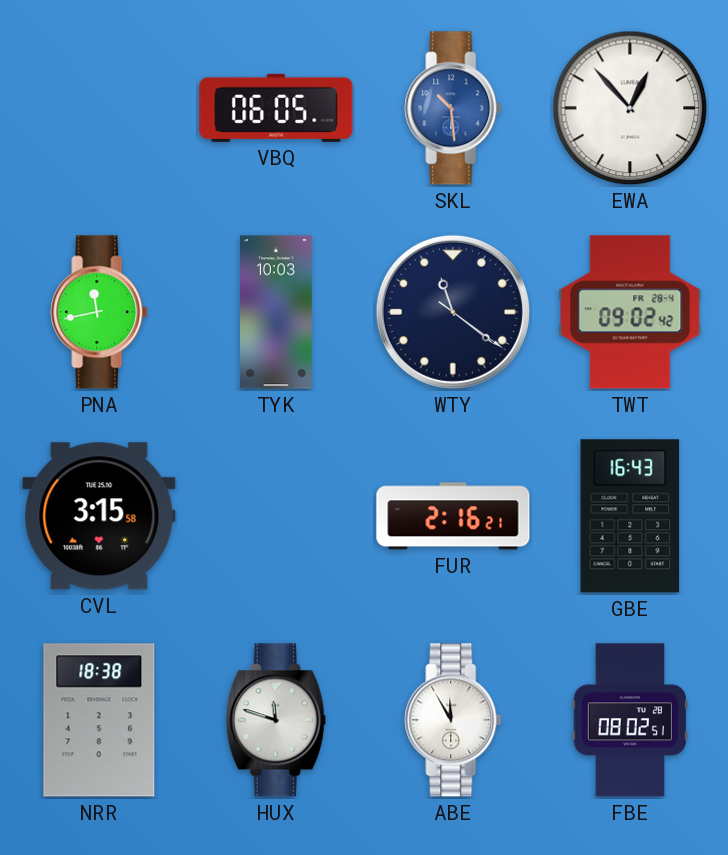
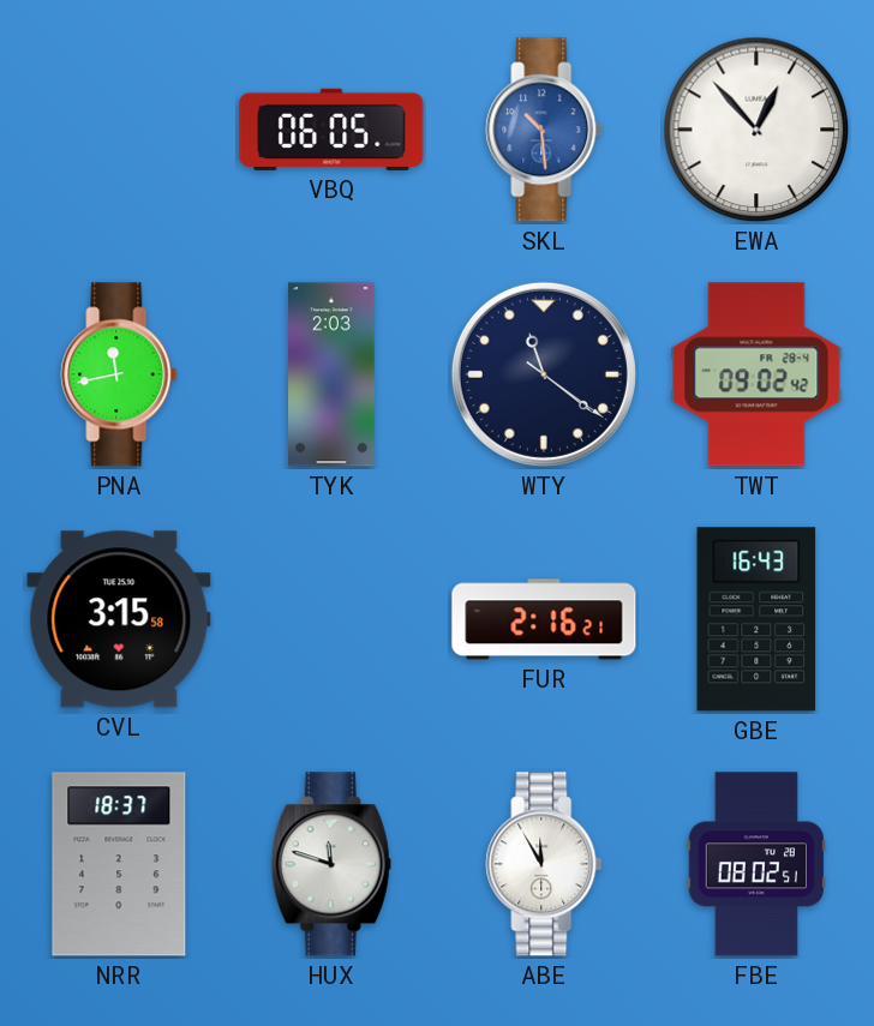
TYK: 10:03 -> 2:03
NRR: 18:38 -> 18:37
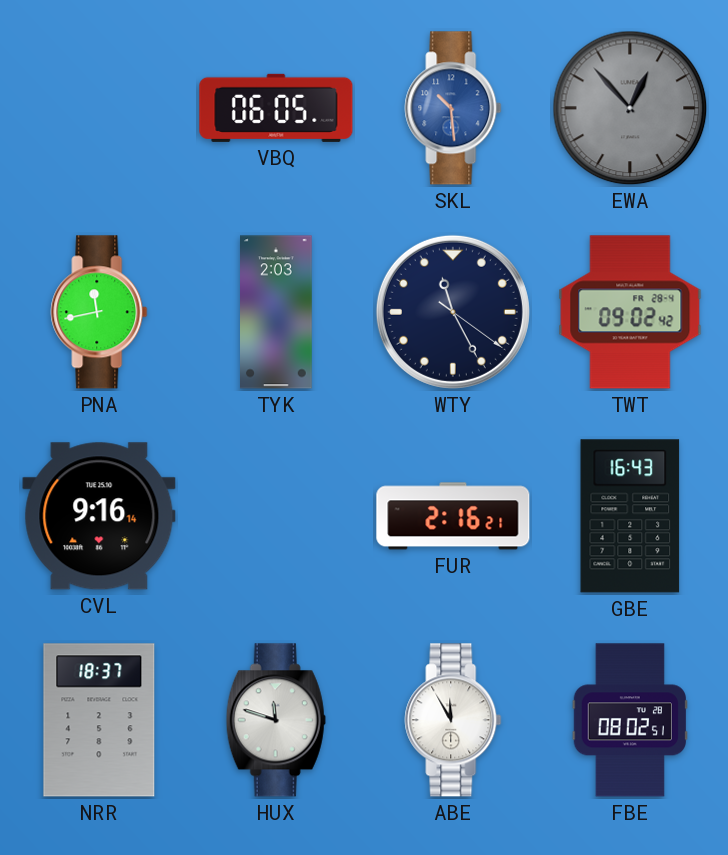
EWA dial: white -> grey
WTY: 11:21 -> 11:25
CVL: 3:15 -> 9:16
